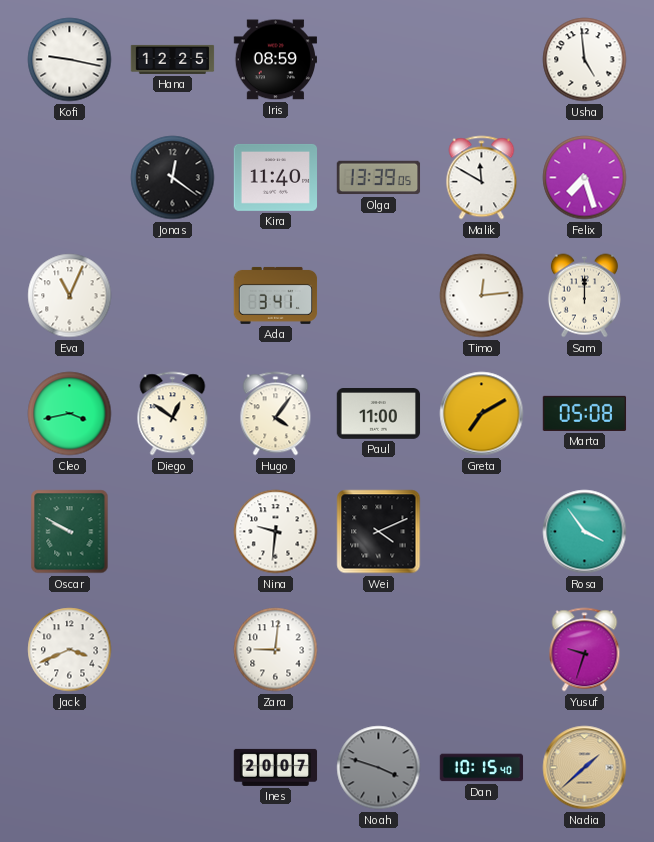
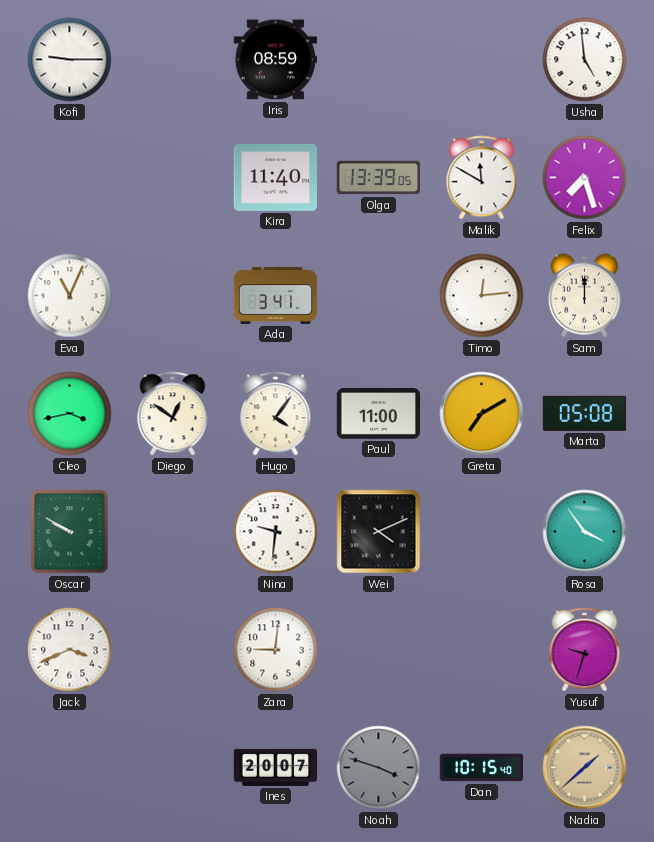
Kofi: 9:17 -> 9:15
Hana: 12:25 -> none
Jonas: 12:21 -> none
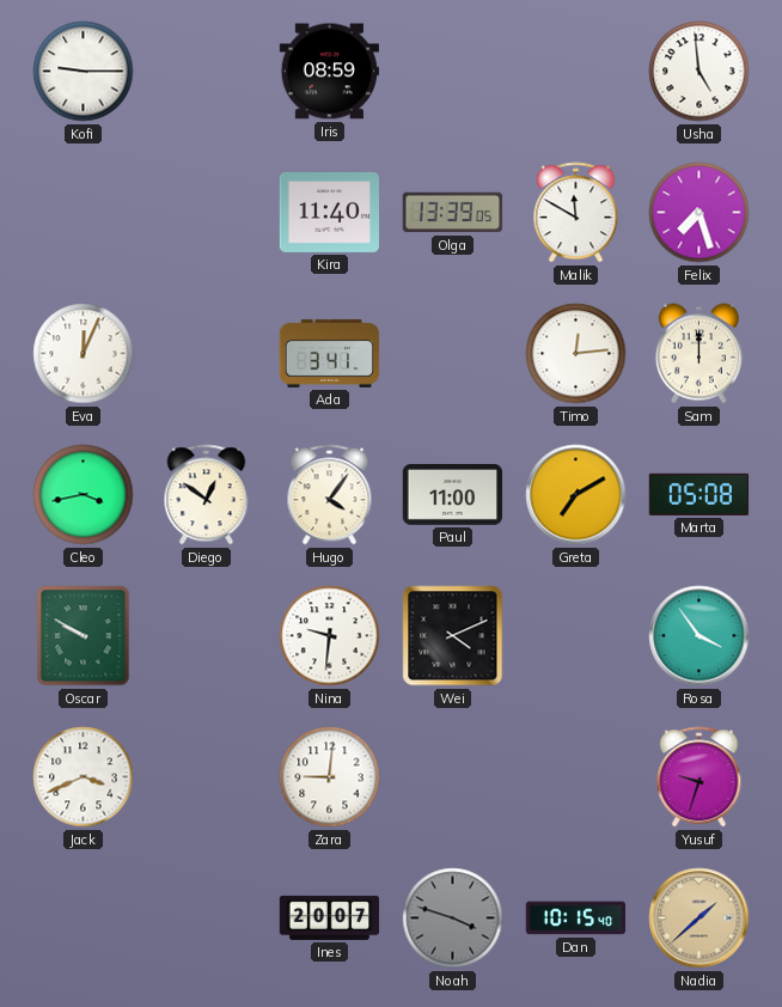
Eva: 11:04 -> 12:04
